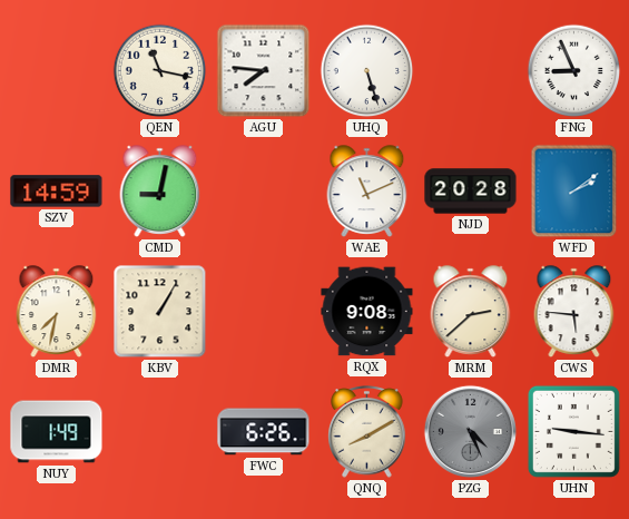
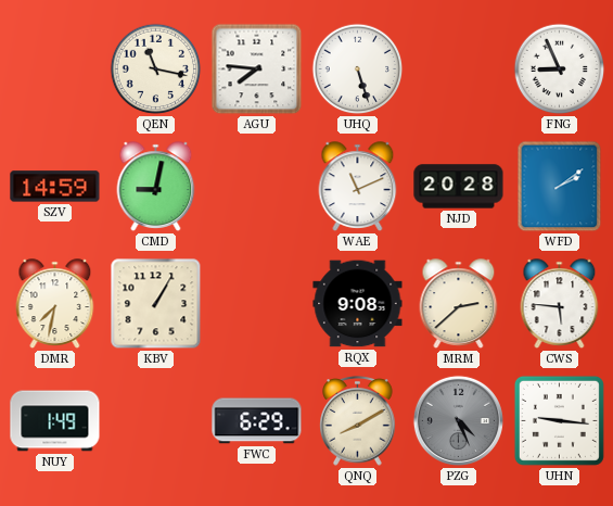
FWC: 6:26 -> 6:29
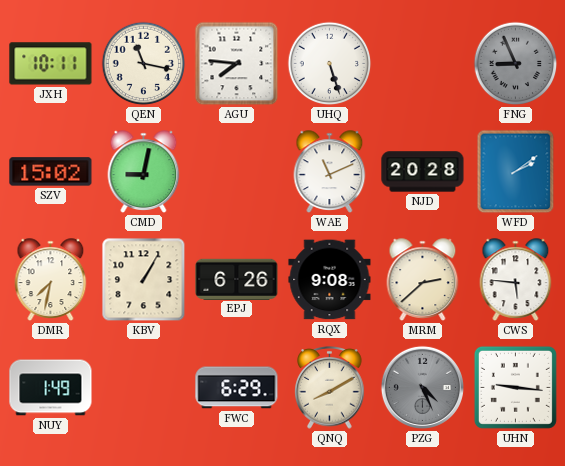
JXH: none -> 10:11
FNG dial: white -> grey
SZV: 14:59 -> 15:02
EPJ: none -> 6:26
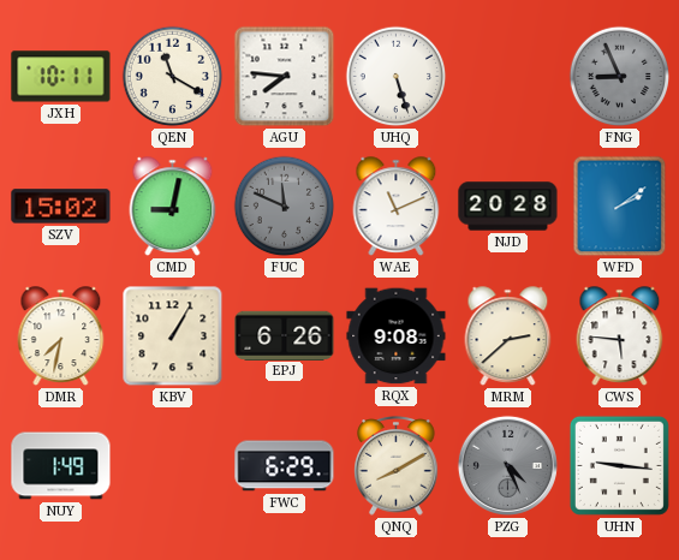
QEN: 11:17 -> 11:20
FUC: none -> 11:49
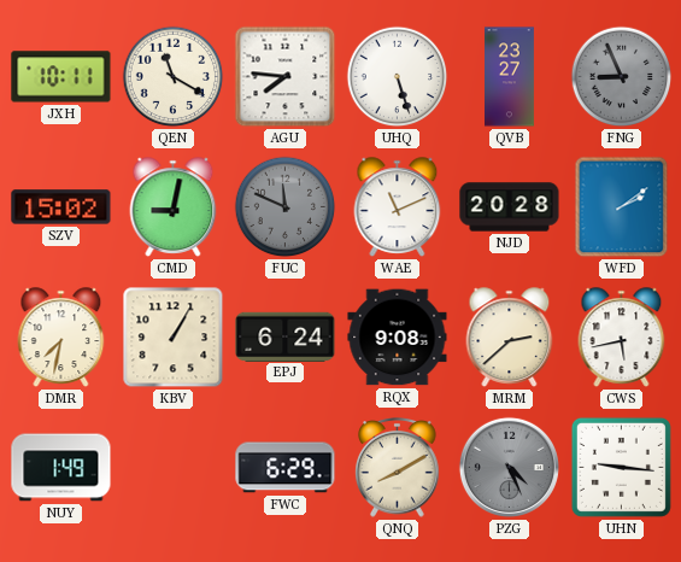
QVB: none -> 23:27
EPJ: 6:26 -> 6:24
CWS: 5:46 -> 5:43
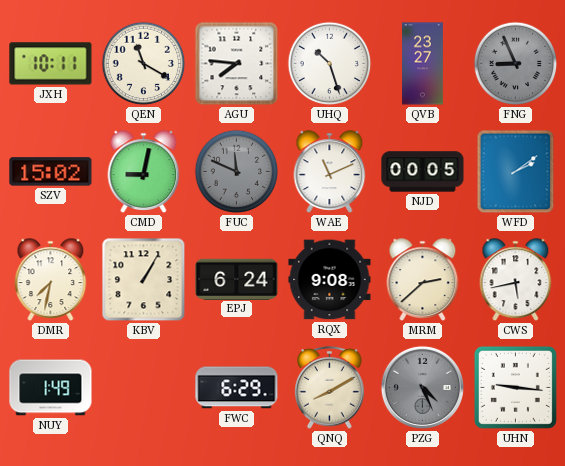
UHQ: 5:27 -> 10:27
NJD: 20:28 -> 00:05
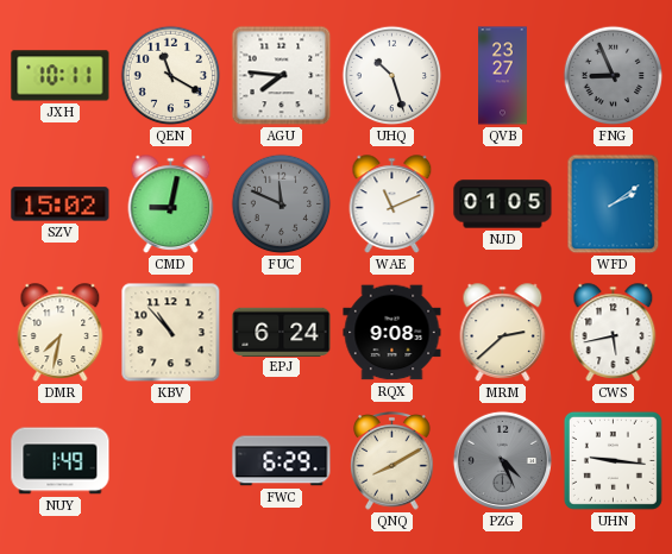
NJD: 00:05 -> 01:05
KBV: 1:05 -> 10:53
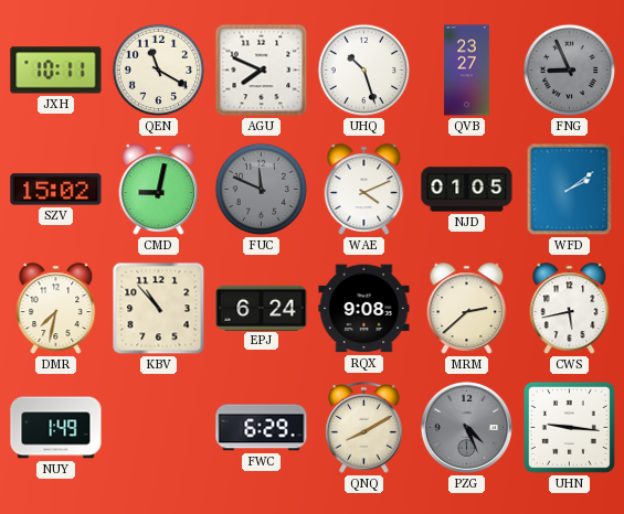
AGU: 7:46 -> 7:49
WAE: 11:11 -> 4:11
